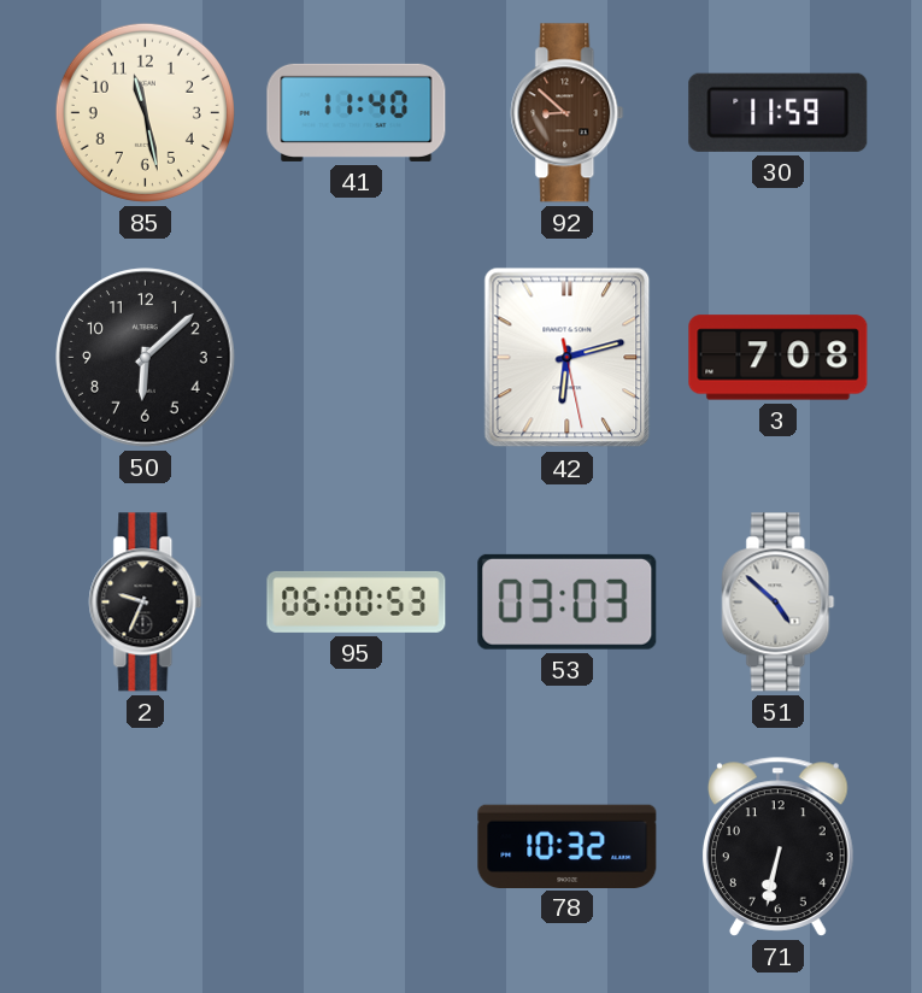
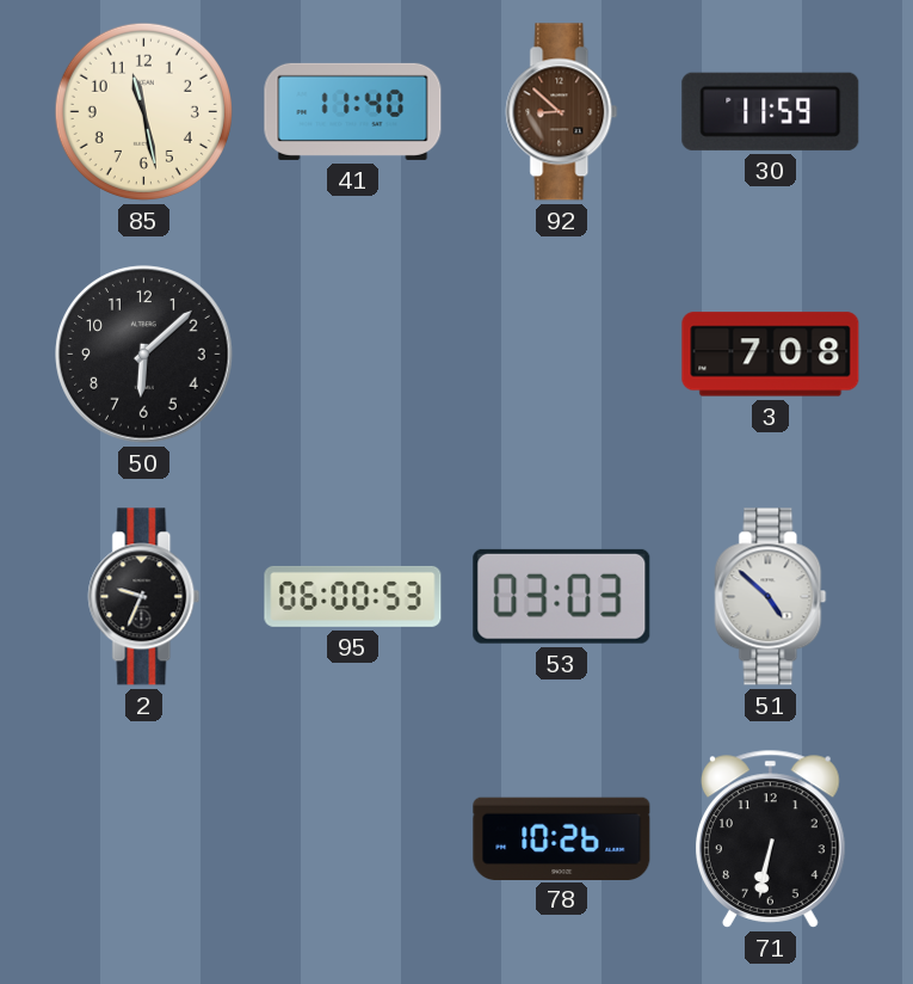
42: 6:12 -> none
78: 10:32 -> 10:26
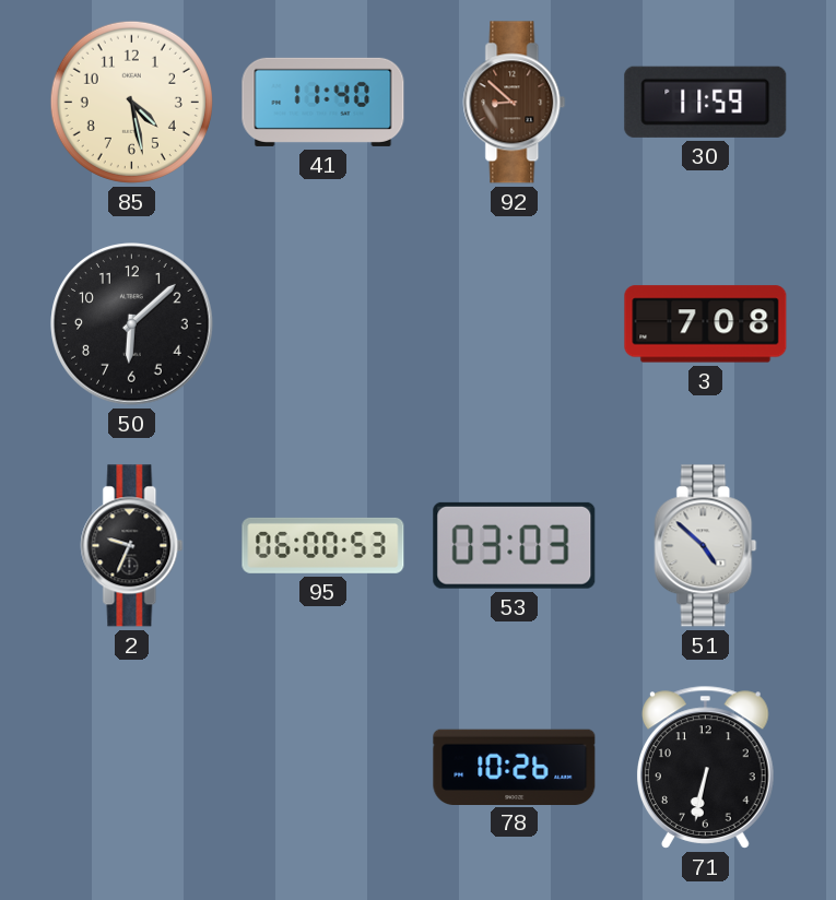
85: 11:28 -> 4:28
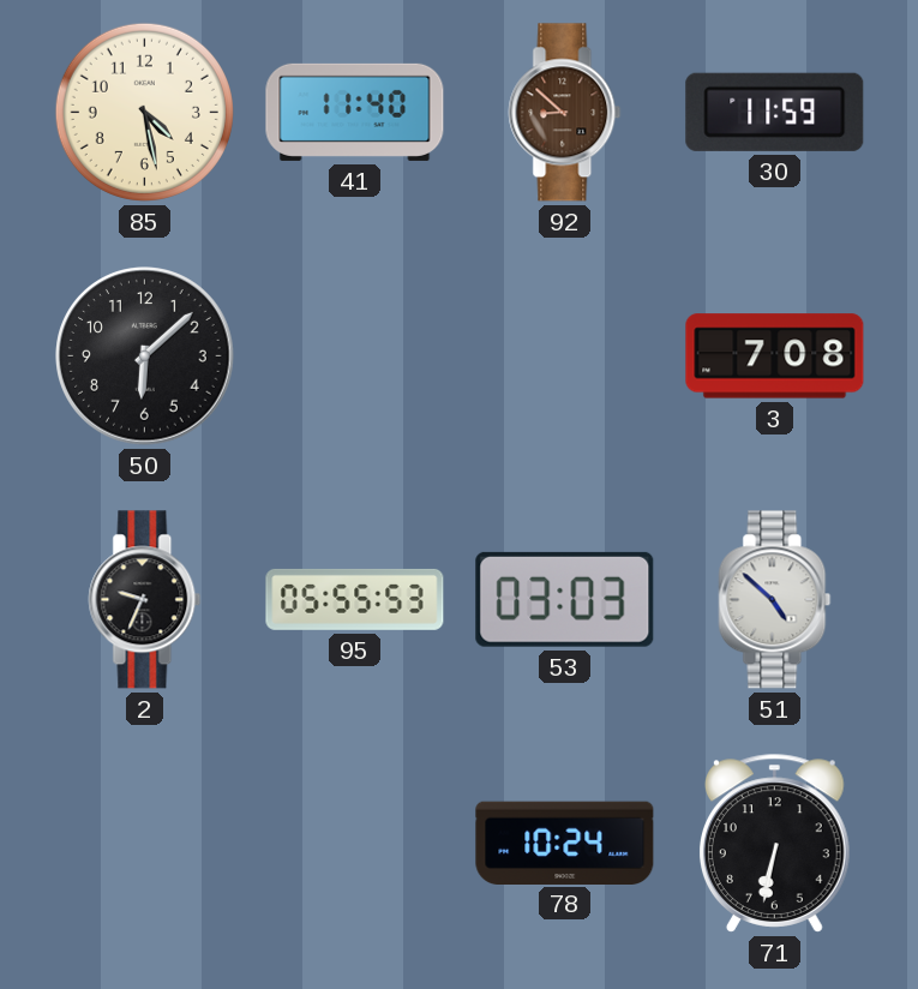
95: 06:00 -> 05:55
78: 10:26 -> 10:24
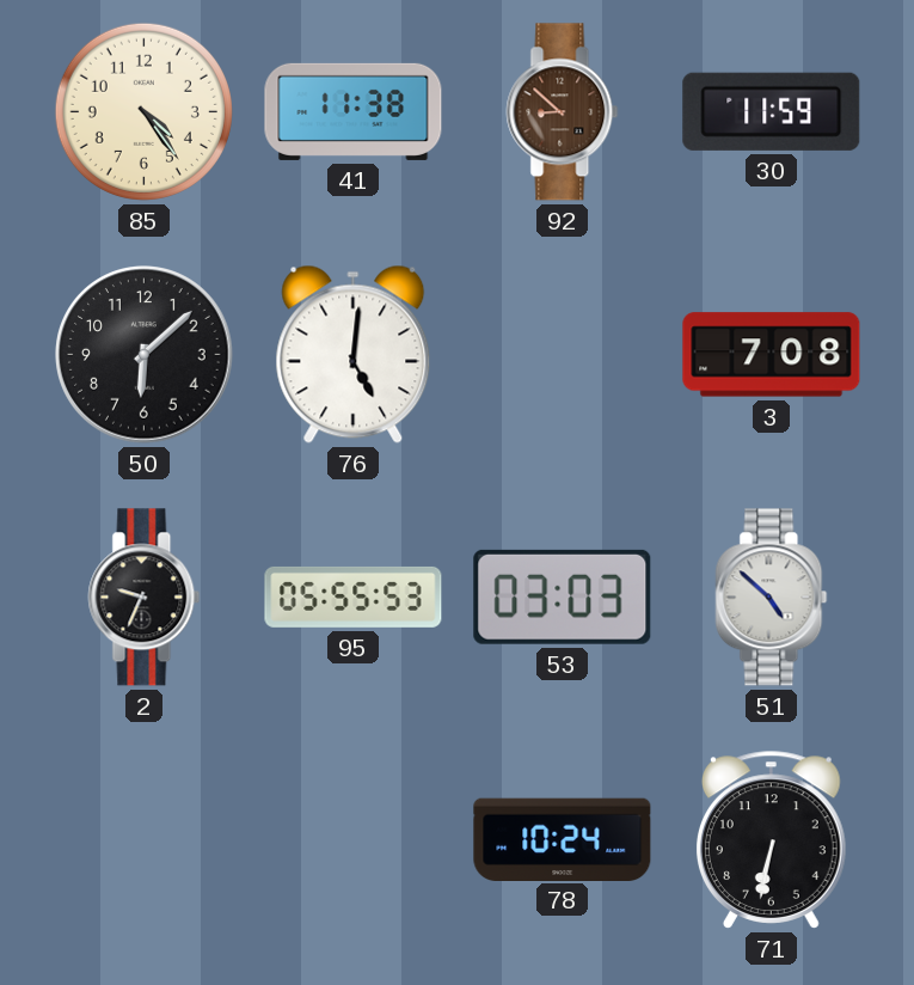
85: 4:28 -> 4:24
41: 11:40 -> 11:38
76: none -> 5:01
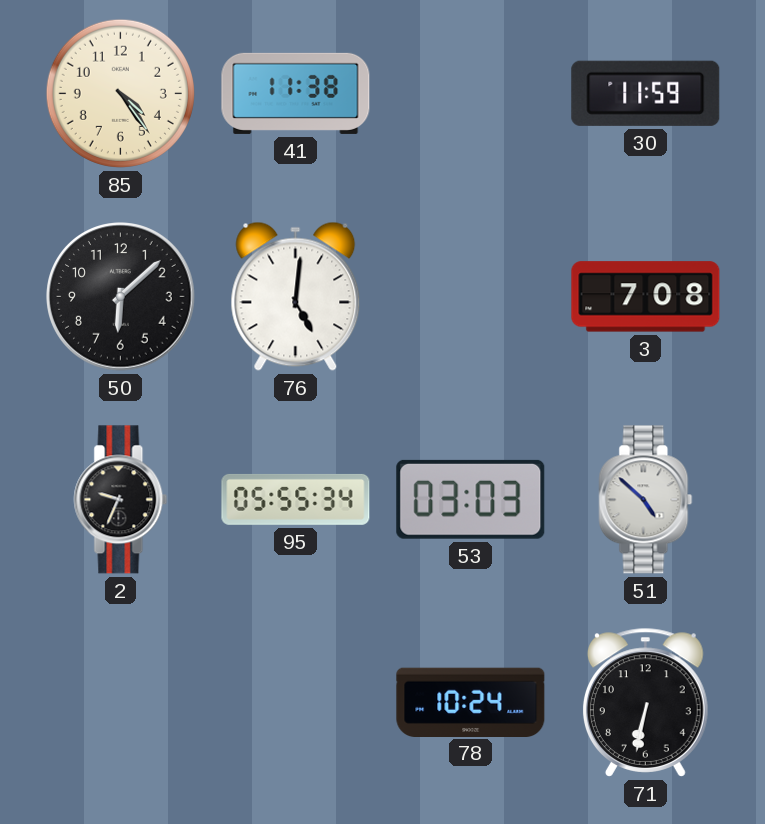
92: 8:52 -> none
95: 05:55:53 -> 05:55:34
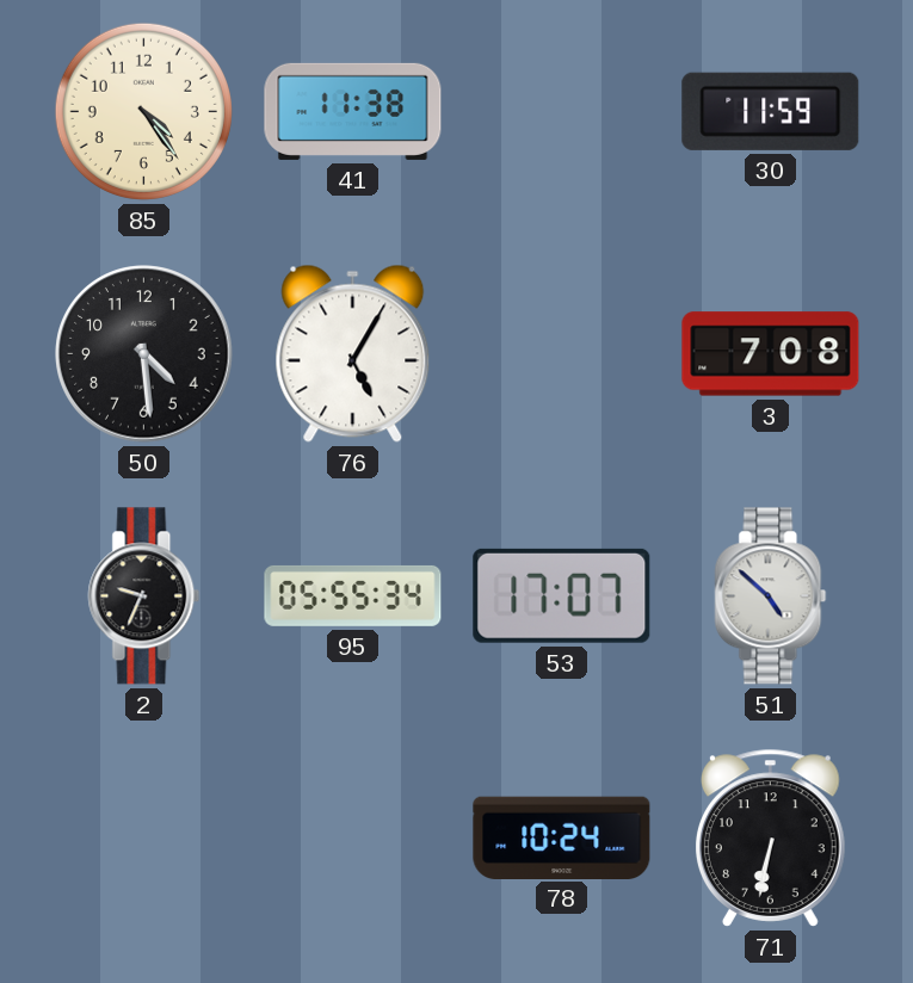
50: 6:08 -> 4:29
76: 5:01 -> 5:05
53: 03:03 -> 17:07
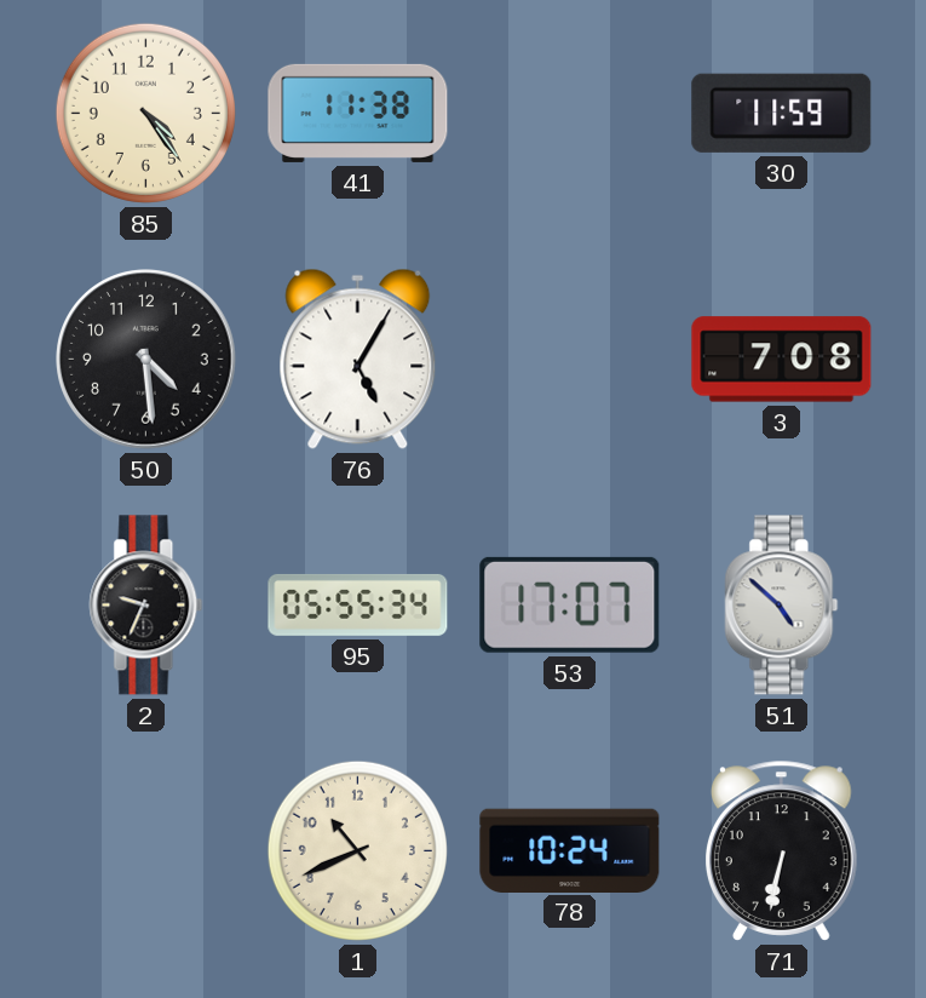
1: none -> 10:41
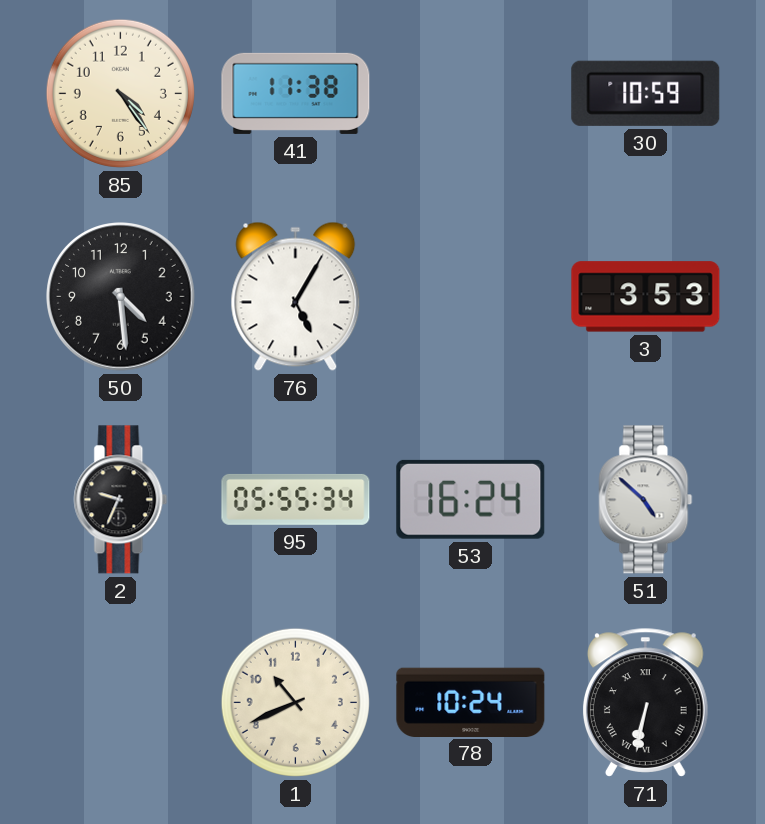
30: 11:59 -> 10:59
3: 7:08 -> 3:53
53: 17:07 -> 16:24
71 numerals: Arabic -> Roman
